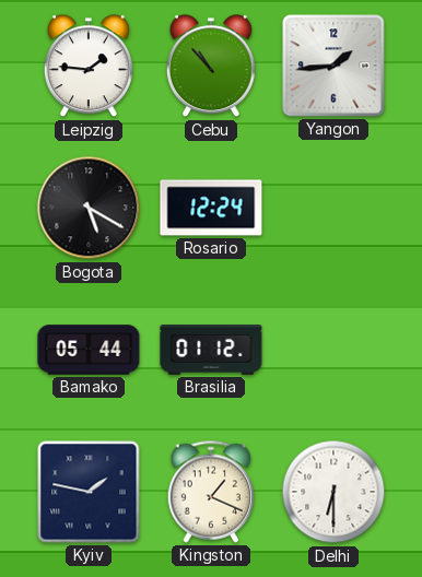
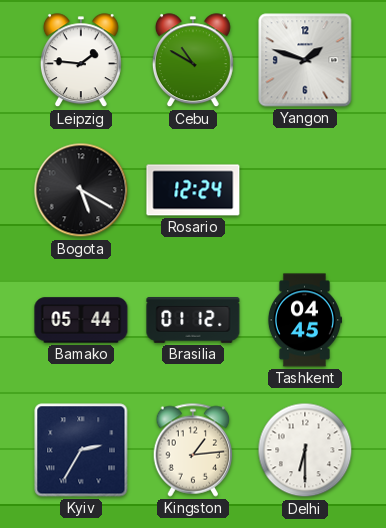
Cebu: 10:53 -> 10:50
Yangon: 1:44 -> 1:48
Tashkent: none -> 04:45
Kyiv: 1:47 -> 2:35
Kingston: 1:19 -> 1:14
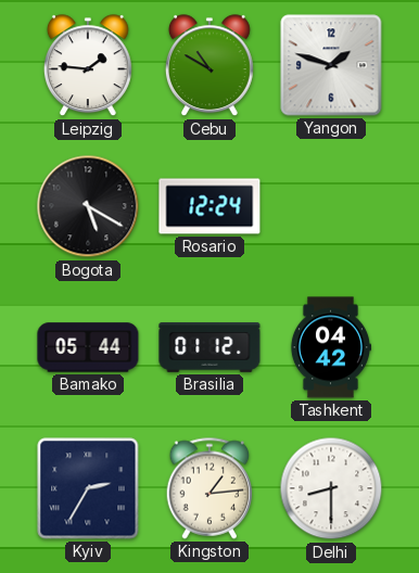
Tashkent: 04:45 -> 04:42
Delhi: 6:30 -> 8:30
